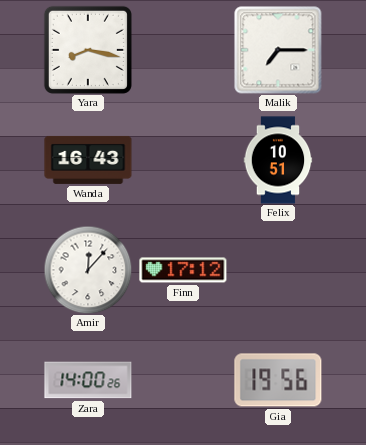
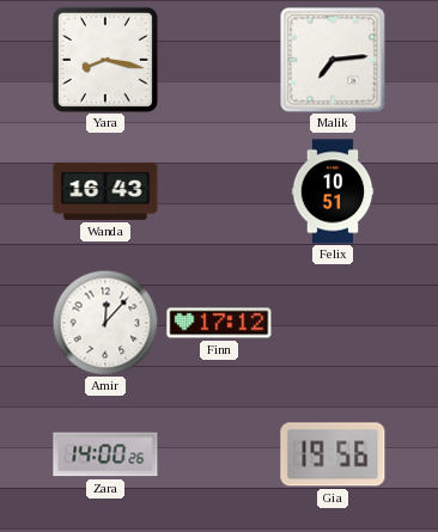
Malik: 7:15 -> 7:14
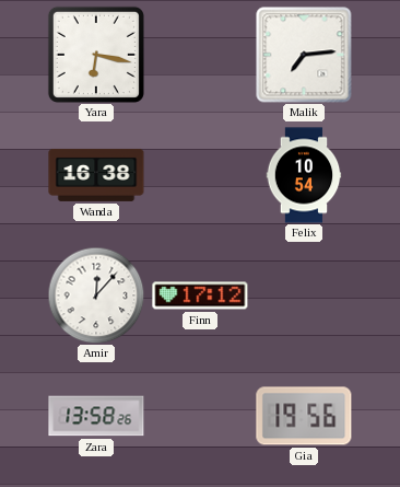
Yara: 8:17 -> 6:17
Wanda: 16:43 -> 16:38
Felix: 10:51 -> 10:54
Zara: 14:00 -> 13:58
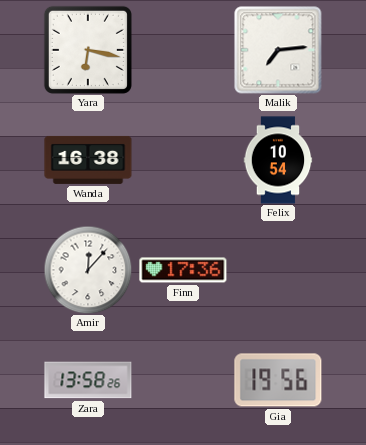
Finn: 17:12 -> 17:36
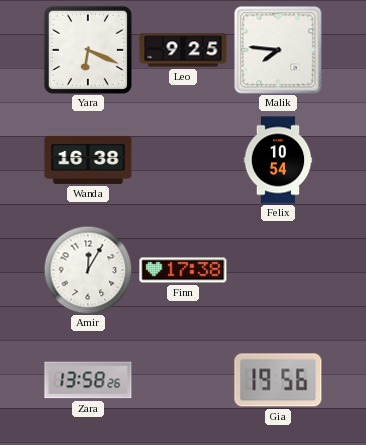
Yara: 6:17 -> 6:19
Leo: none -> 9:25
Malik: 7:14 -> 7:46
Amir: 12:07 -> 12:05
Finn: 17:36 -> 17:38
